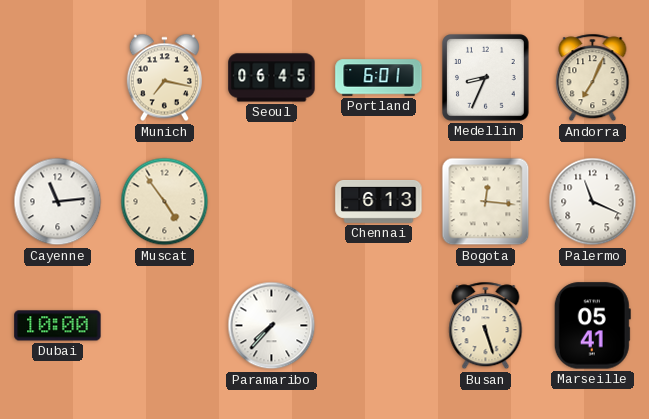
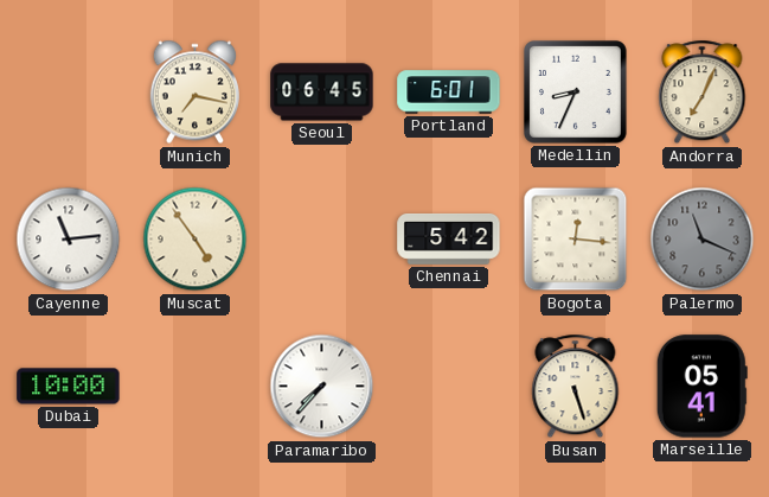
Chennai: 6:13 -> 5:42
Palermo dial: white -> grey
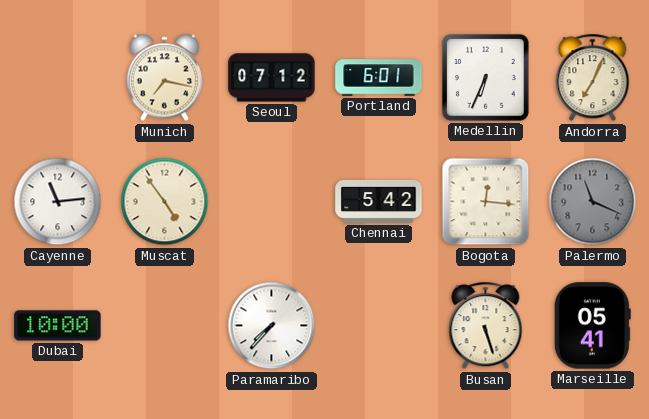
Seoul: 06:45 -> 07:12
Medellin: 8:34 -> 6:34
